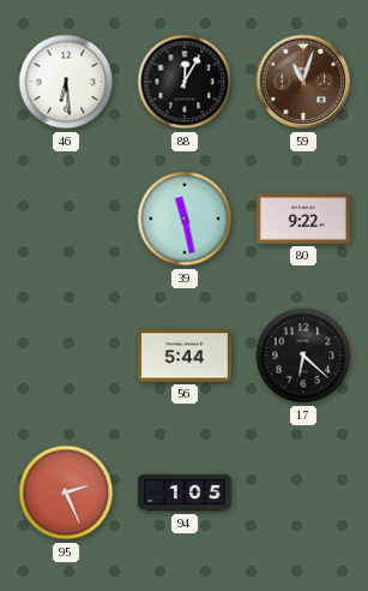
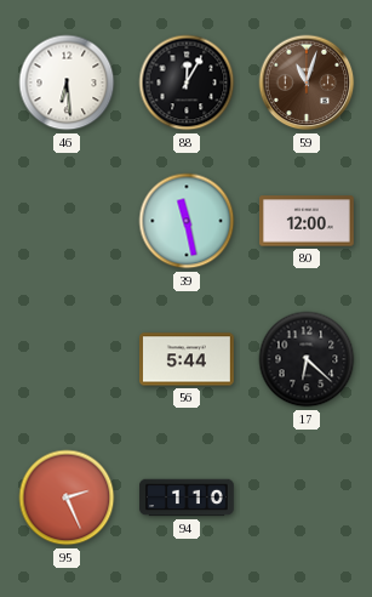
80: 9:22 -> 12:00
94: 1:05 -> 1:10
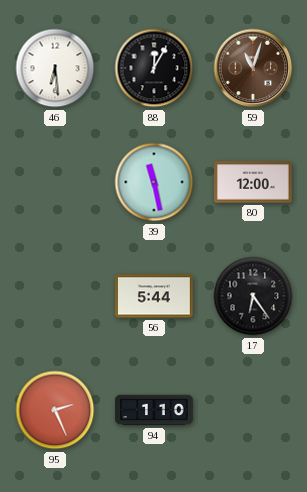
17: 6:22 -> 6:24
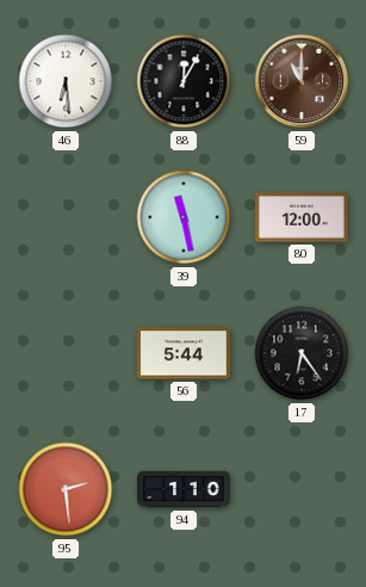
59: 11:03 -> 11:00
95: 2:26 -> 2:29
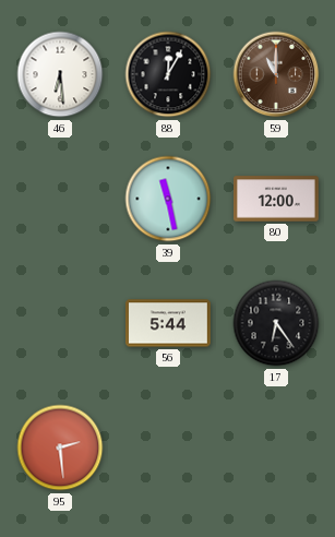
94: 1:10 -> none
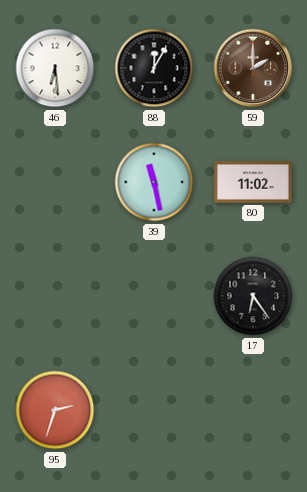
59: 11:00 -> 2:00
80: 12:00 -> 11:02
56: 5:44 -> none
95: 2:29 -> 2:33
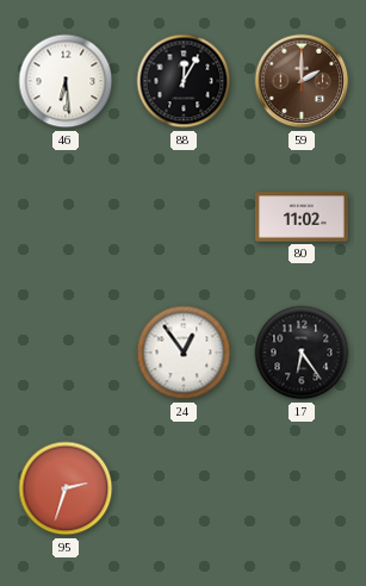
39: 11:28 -> none
24: none -> 12:54
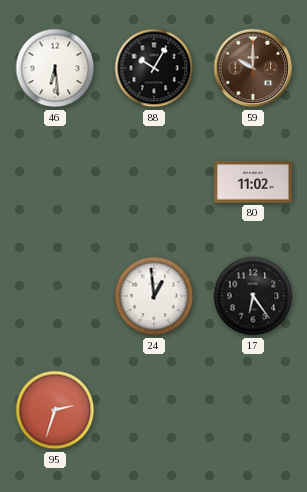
88: 12:05 -> 10:05
59: 2:00 -> 10:00
24: 12:54 -> 12:59
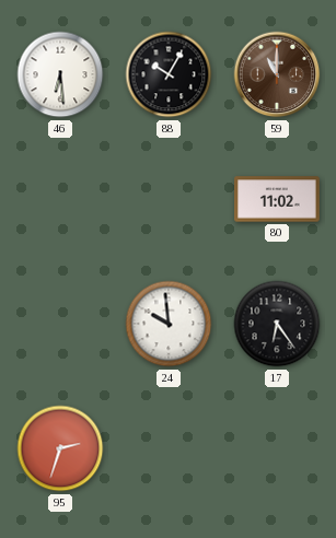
59: 10:00 -> 11:00
24: 12:59 -> 9:59
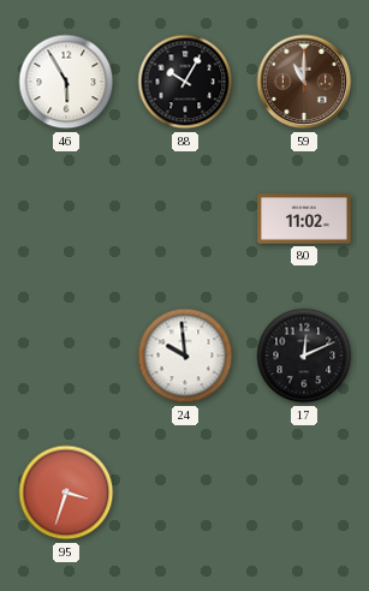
46: 6:29 -> 5:55
17: 6:24 -> 12:11
95: 2:33 -> 3:33
